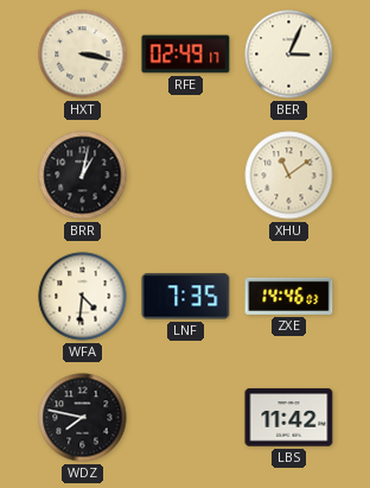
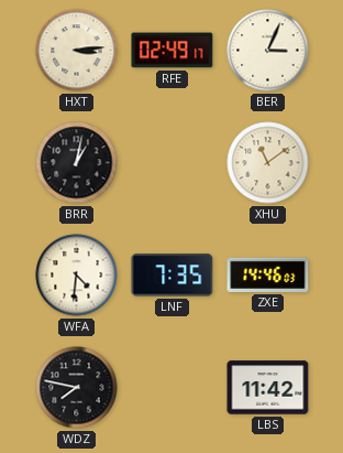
HXT: 3:17 -> 3:14
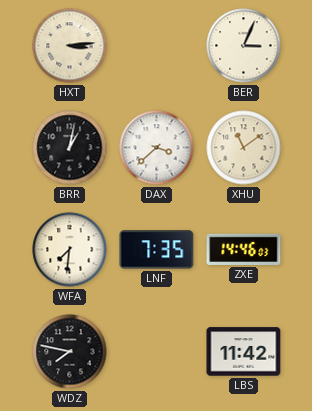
RFE: 02:49 -> none
DAX: none -> 3:38
WFA: 4:31 -> 7:31
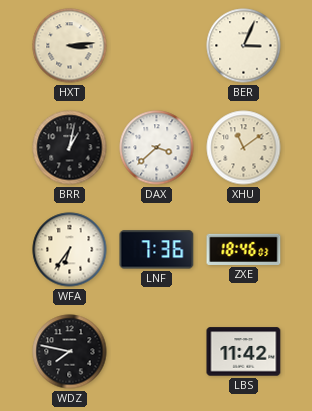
WFA: 7:31 -> 6:36
LNF: 7:35 -> 7:36
ZXE: 14:46 -> 18:46
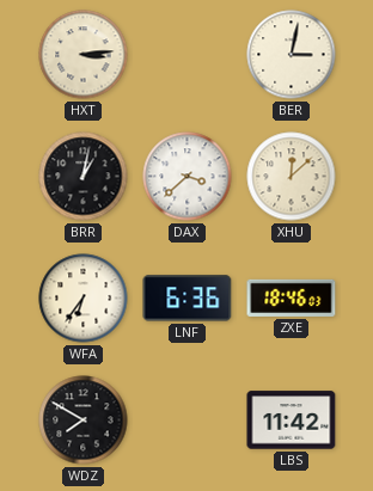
BER: 3:04 -> 3:02
XHU: 11:09 -> 12:08
LNF: 7:36 -> 6:36
WDZ: 7:47 -> 7:50
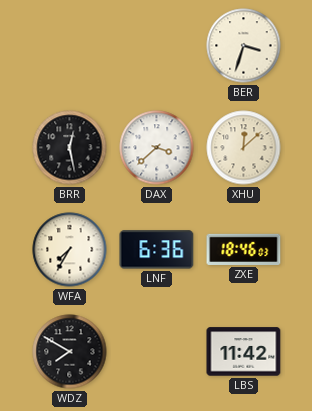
HXT: 3:14 -> none
BER: 3:02 -> 3:33
BRR: 1:02 -> 12:28
WFA: 6:36 -> 7:35
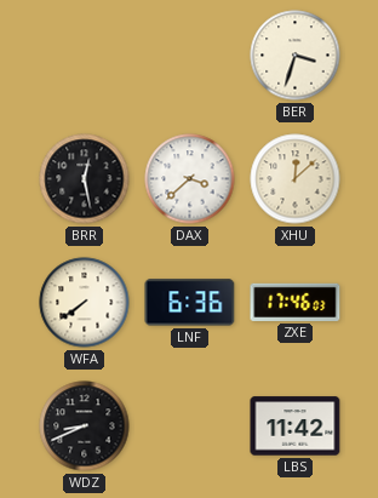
WFA: 7:35 -> 7:39
ZXE: 18:46 -> 17:46
WDZ: 7:50 -> 8:41
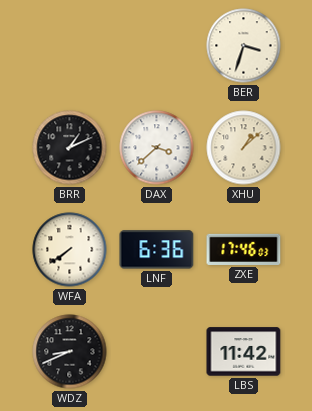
BRR: 12:28 -> 1:11
XHU: 12:08 -> 1:08
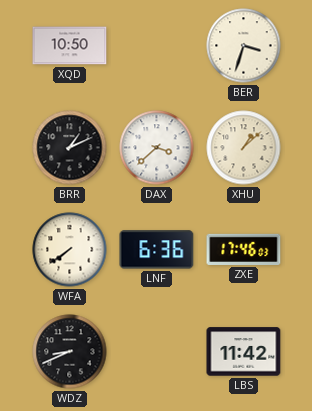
XQD: none -> 10:50
